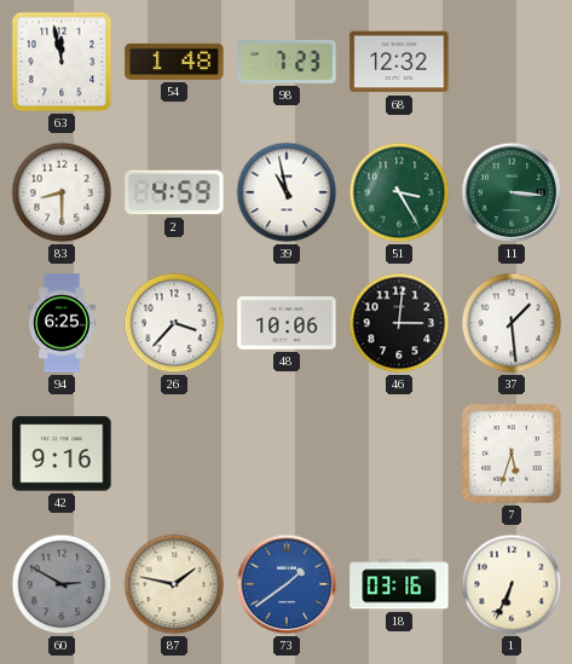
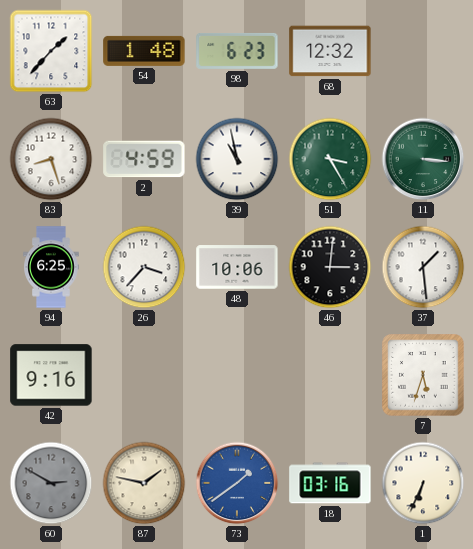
63: 11:58 -> 1:37
98: 7:23 -> 6:23
83: 8:30 -> 8:27
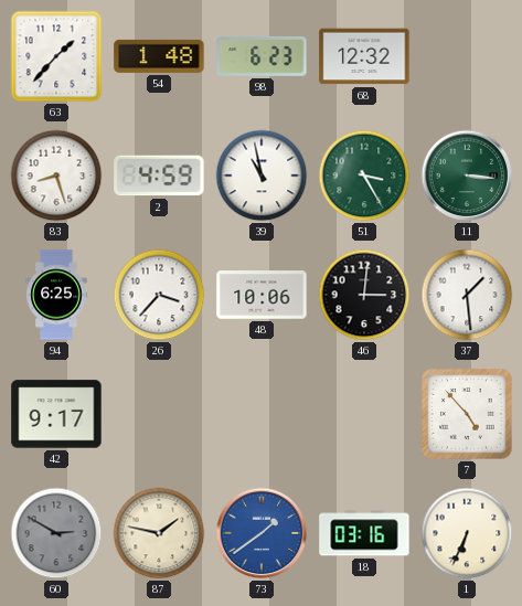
42: 9:16 -> 9:17
7: 5:33 -> 4:53
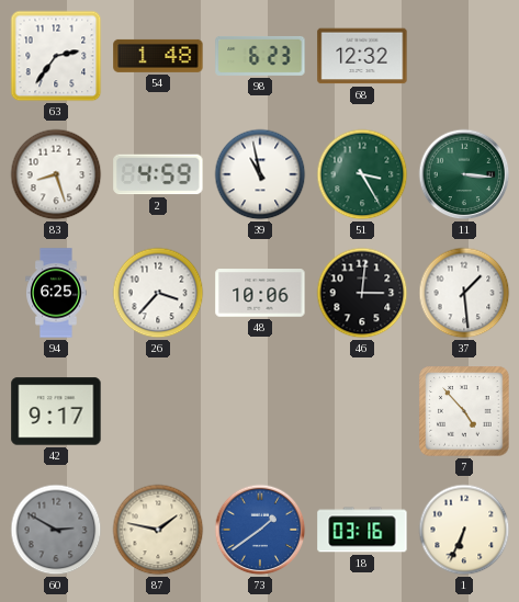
63: 1:37 -> 2:36
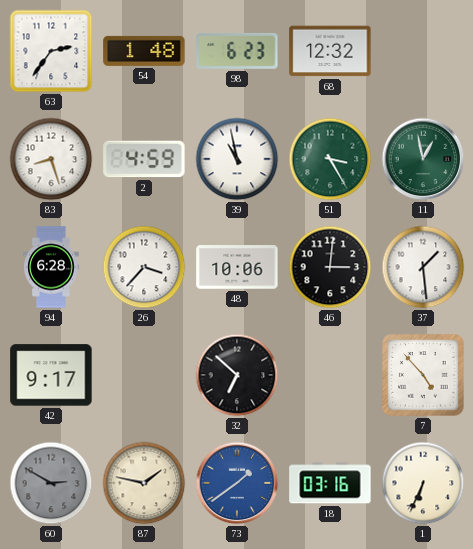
11: 3:16 -> 12:58
94: 6:25 -> 6:28
32: none -> 6:52
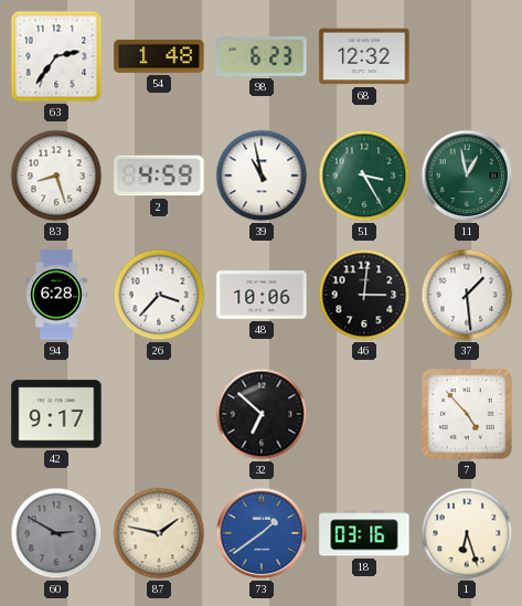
1: 6:34 -> 6:27
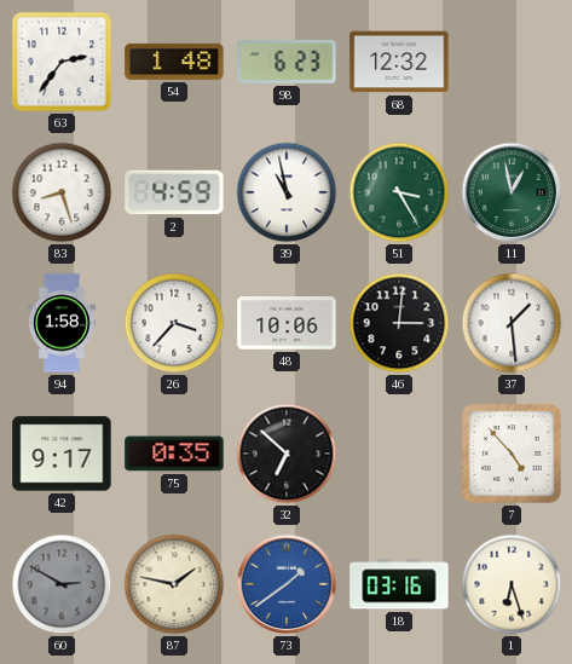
94: 6:28 -> 1:58
75: none -> 0:35
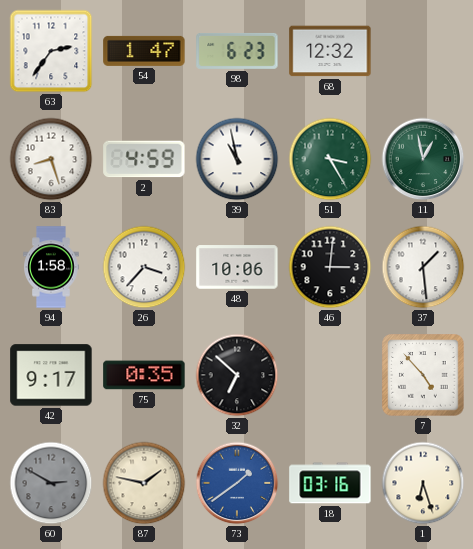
54: 1:48 -> 1:47
